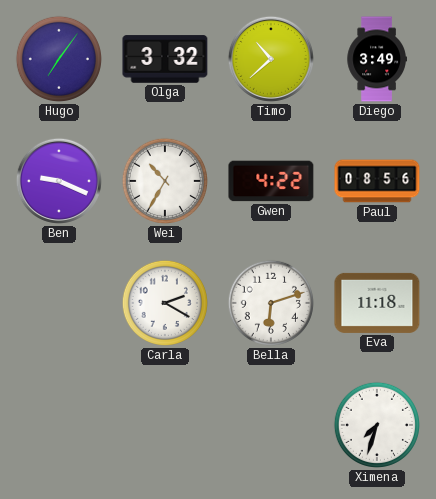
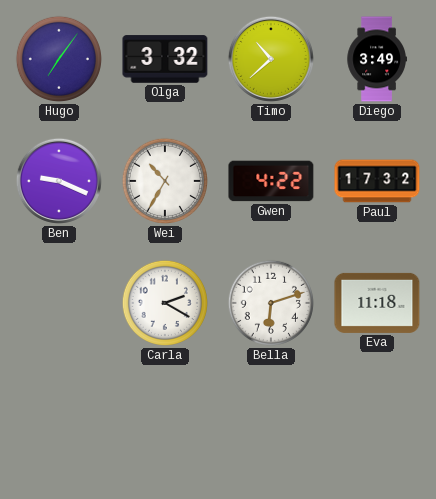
Paul: 08:56 -> 17:32
Ximena: 7:33 -> none
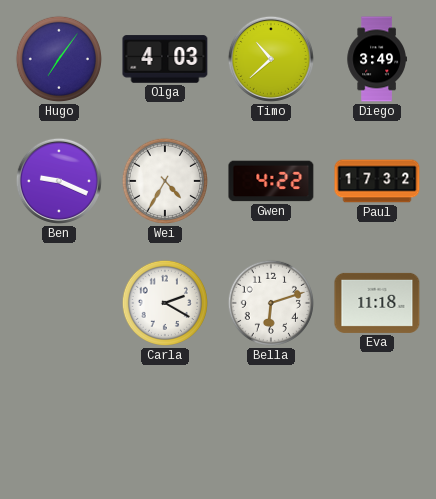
Olga: 3:32 -> 4:03
Wei: 10:35 -> 4:35
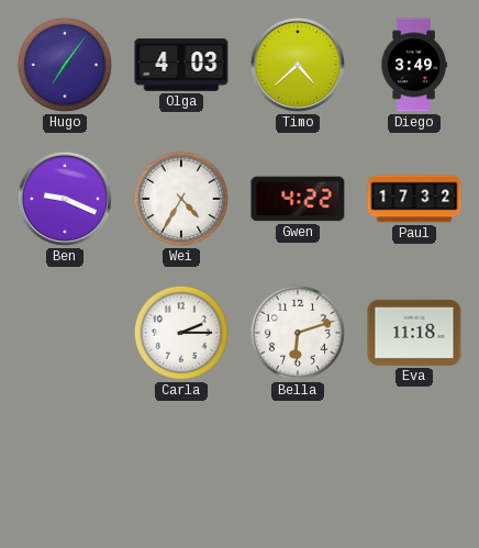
Timo: 10:38 -> 4:38
Carla: 2:20 -> 2:15
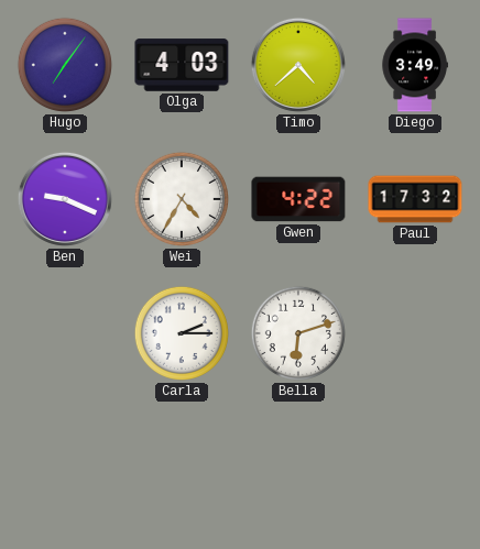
Eva: 11:18 -> none
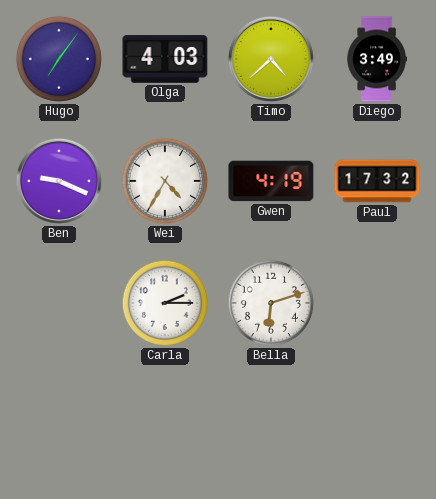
Gwen: 4:22 -> 4:19
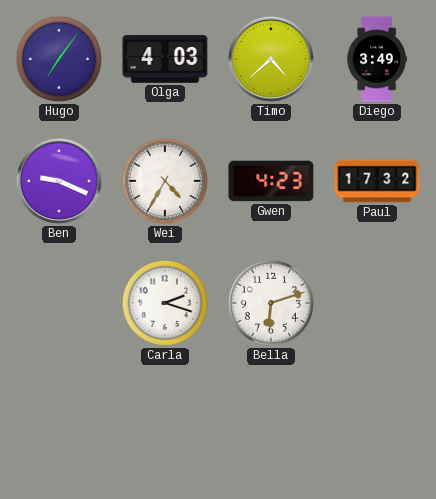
Gwen: 4:19 -> 4:23
Carla: 2:15 -> 2:18
